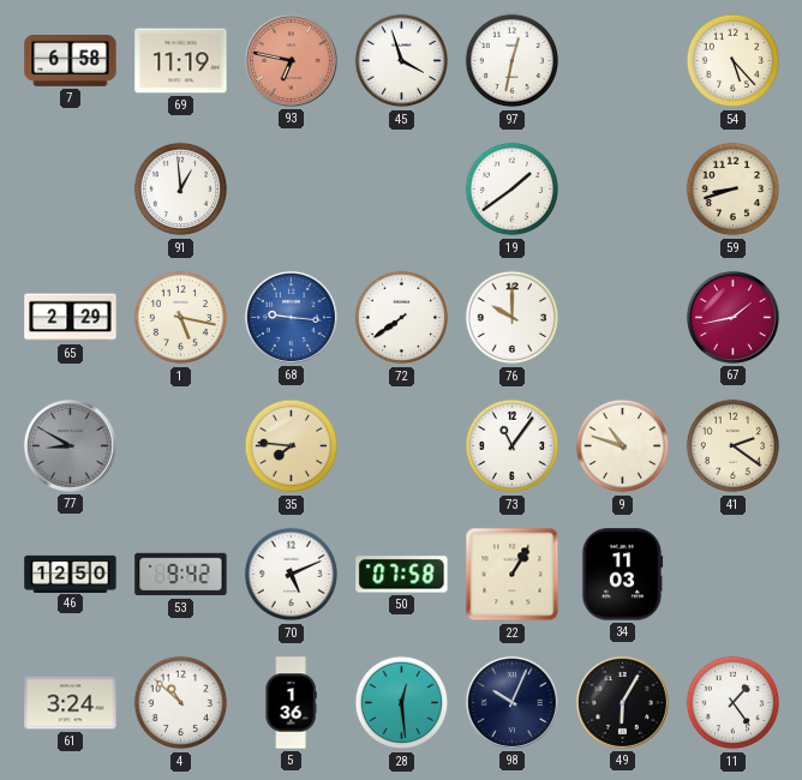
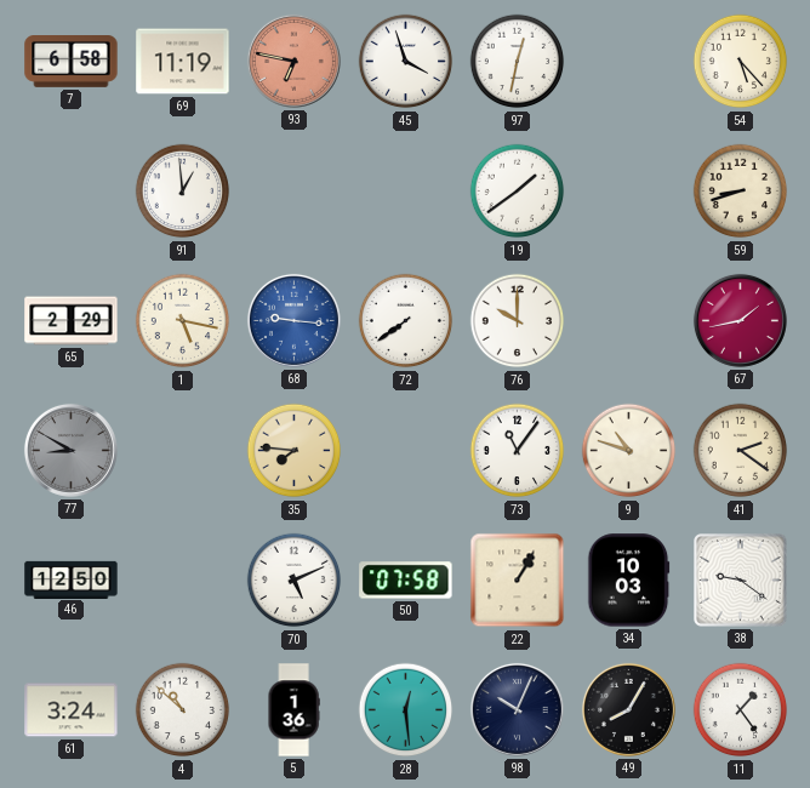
53: 9:42 -> none
34: 11:03 -> 10:03
38: none -> 9:21
49: 6:05 -> 8:05
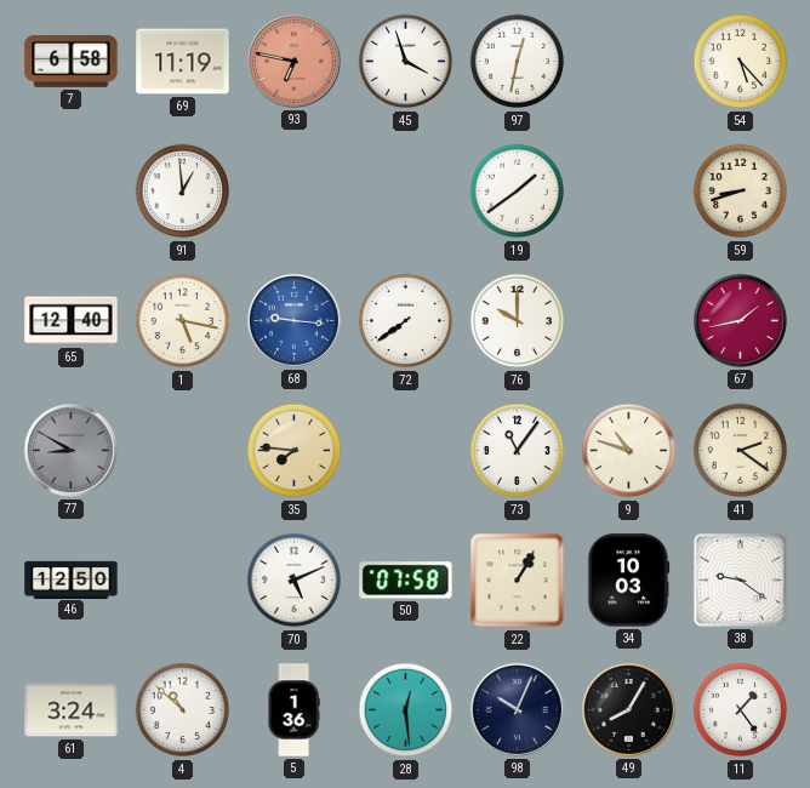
65: 2:29 -> 12:40
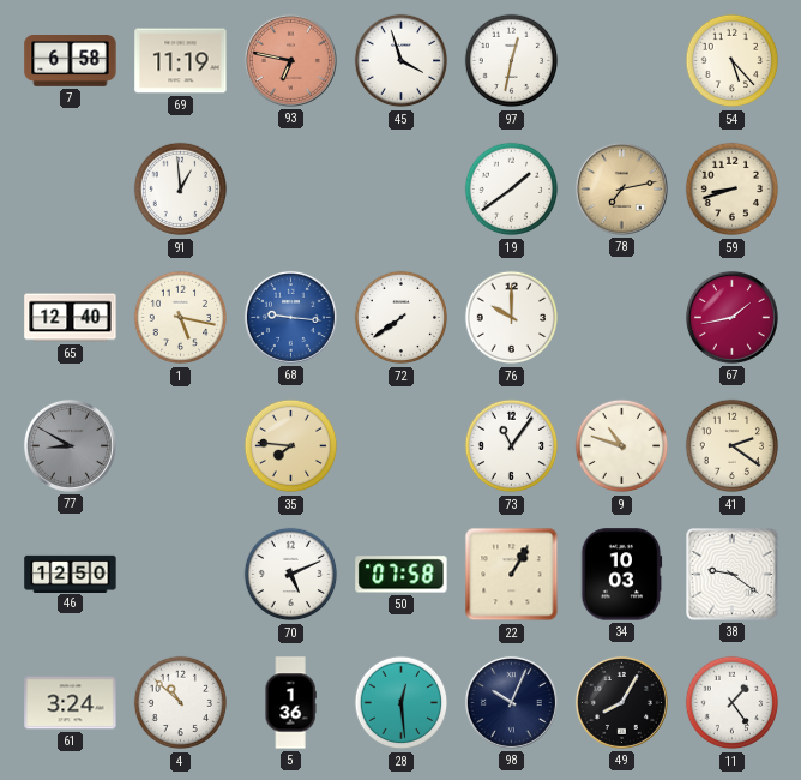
78: none -> 7:13
